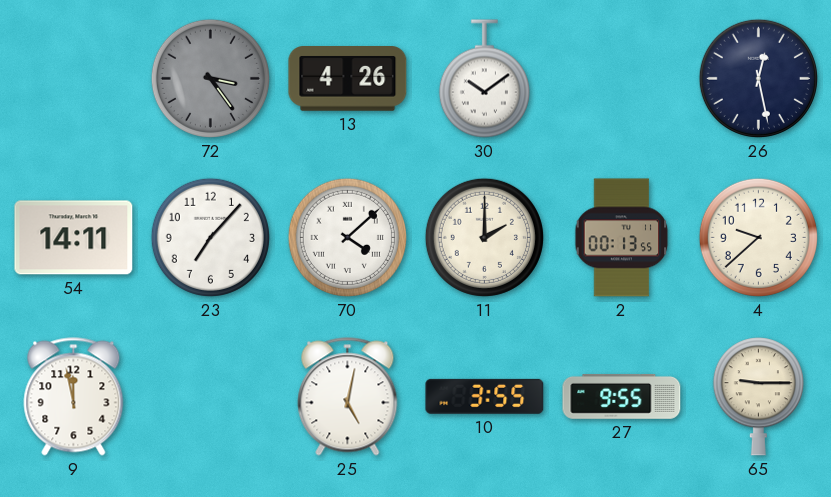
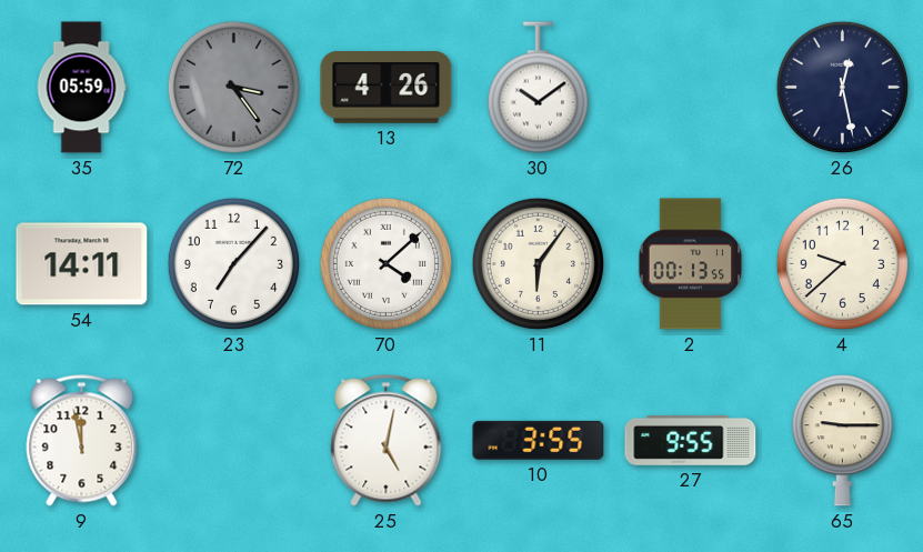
35: none -> 05:59
11: 2:00 -> 6:06
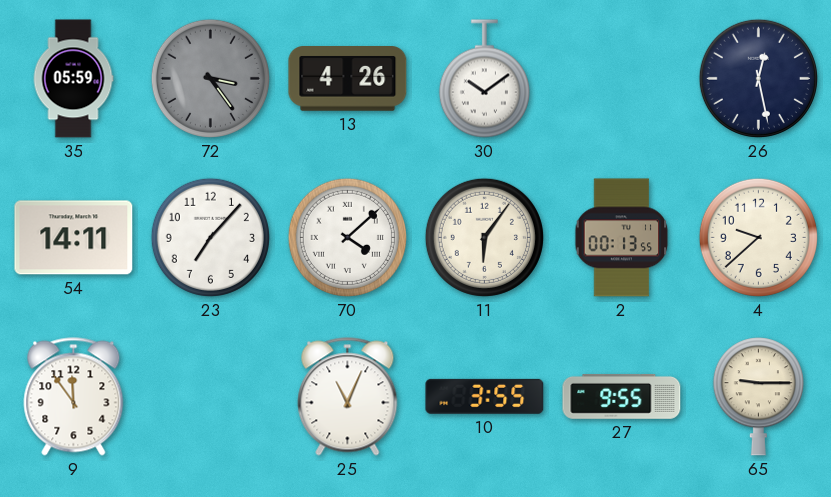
9: 11:58 -> 11:54
25: 5:02 -> 11:04
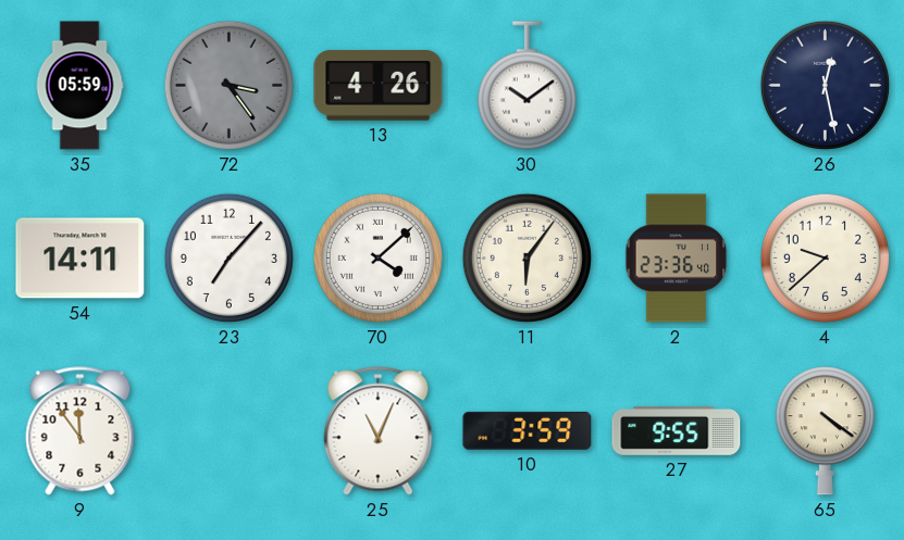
2: 00:13 -> 23:36
10: 3:55 -> 3:59
65: 9:15 -> 4:21
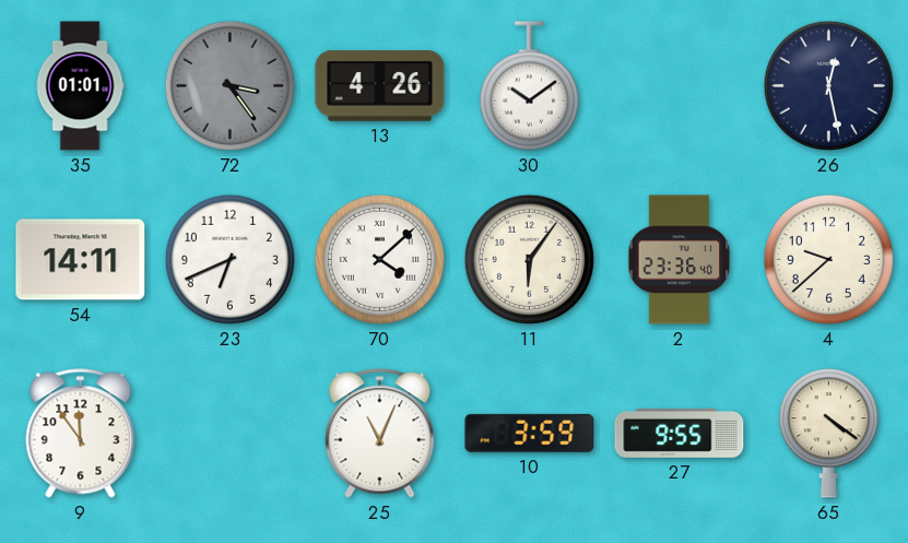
35: 05:59 -> 01:01
23: 7:07 -> 6:41
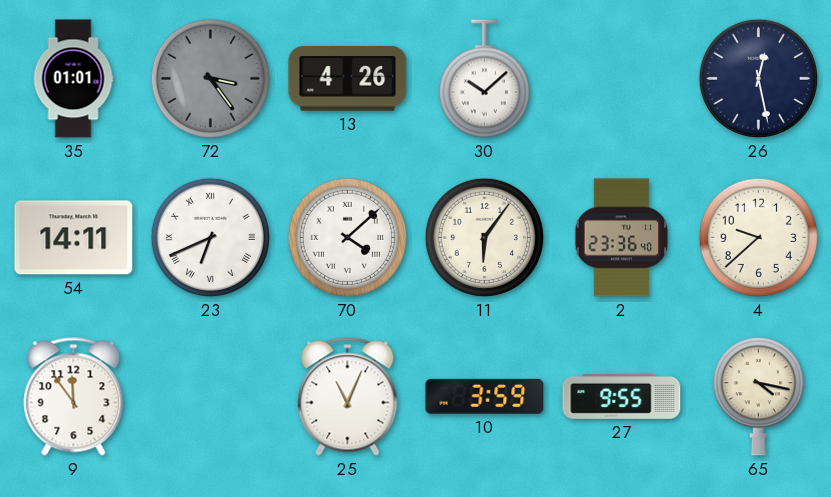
30: 10:09 -> 10:08
23 numerals: Arabic -> Roman
65: 4:21 -> 4:17
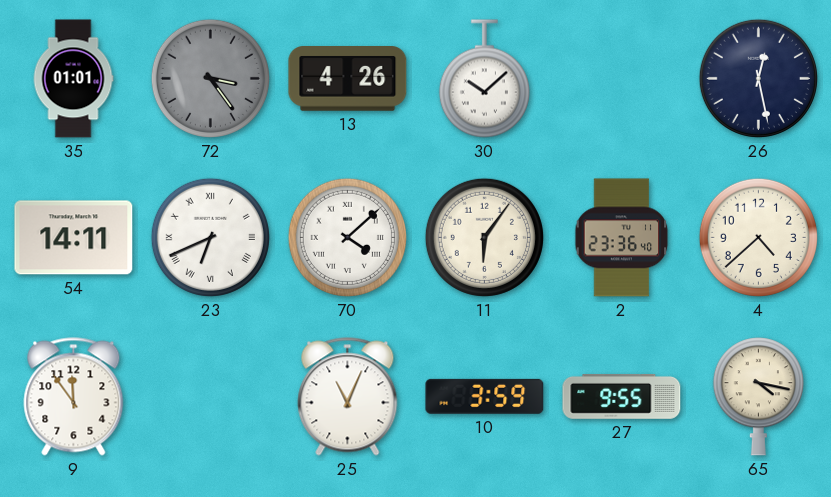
4: 9:38 -> 4:38
